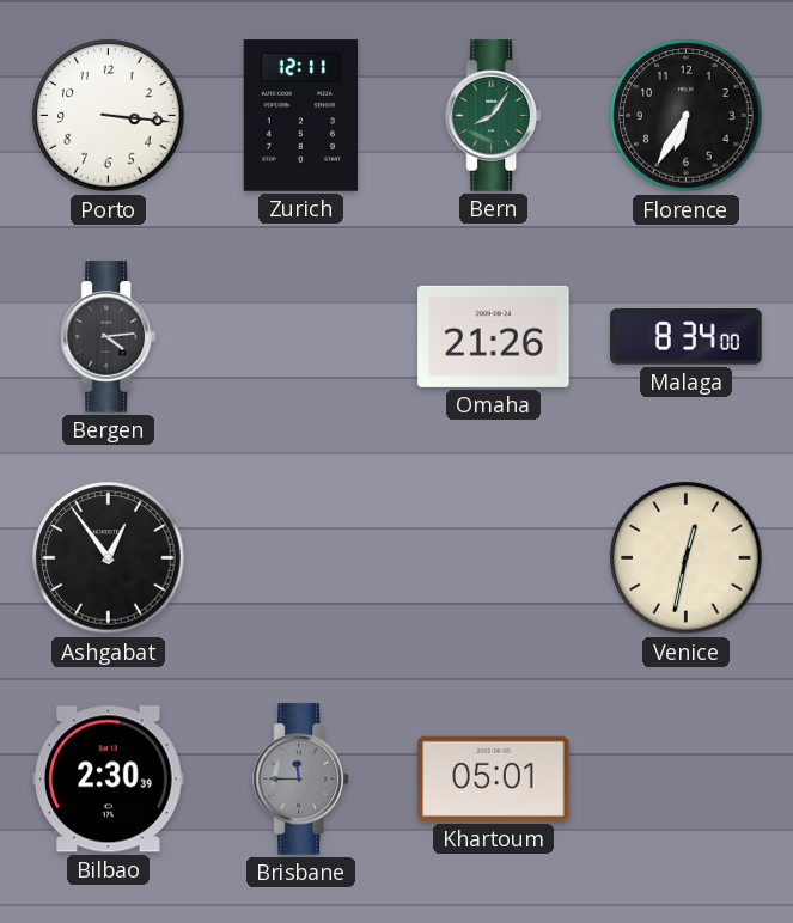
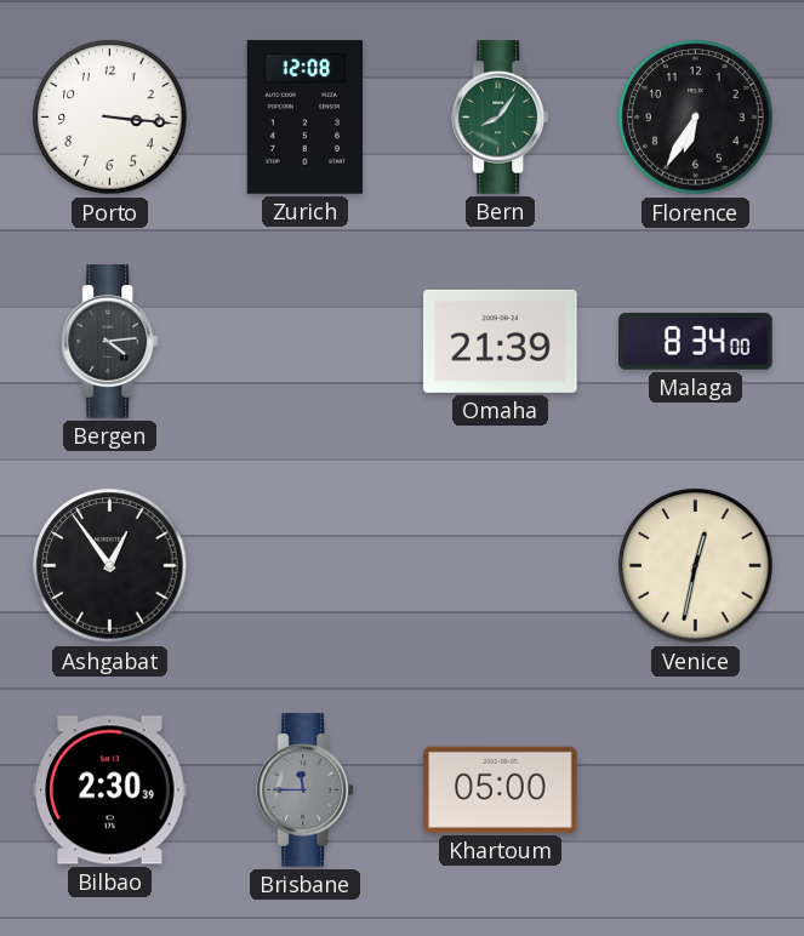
Zurich: 12:11 -> 12:08
Omaha: 21:26 -> 21:39
Khartoum: 05:01 -> 05:00
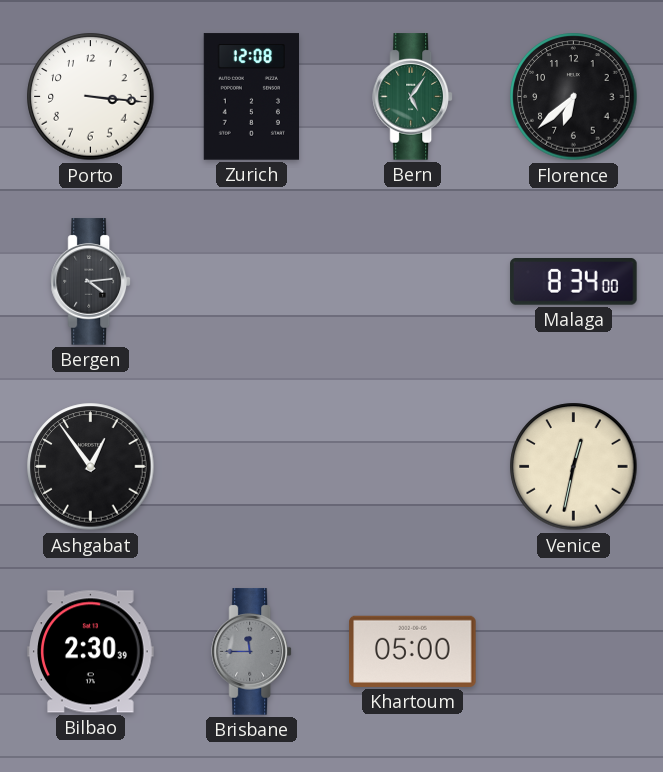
Bern: 8:06 -> 5:06
Florence: 6:35 -> 6:38
Omaha: 21:39 -> none
